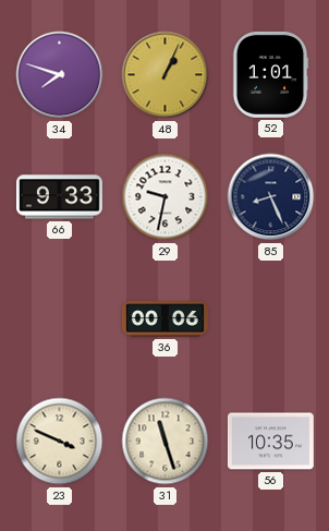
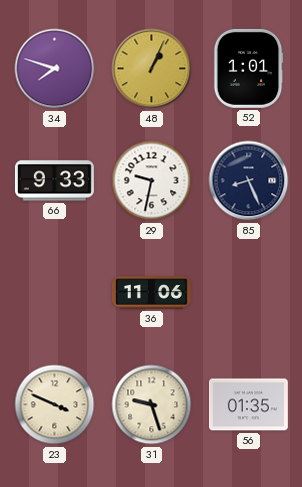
36: 00:06 -> 11:06
31: 11:27 -> 9:27
56: 10:35 -> 01:35
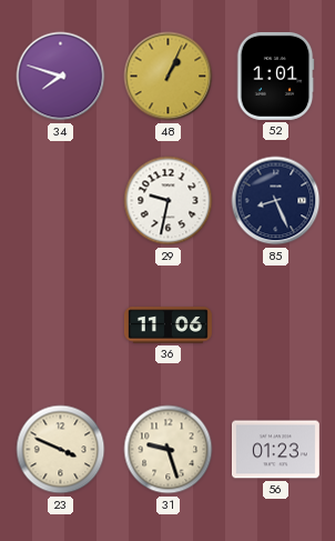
66: 9:33 -> none
56: 01:35 -> 01:23
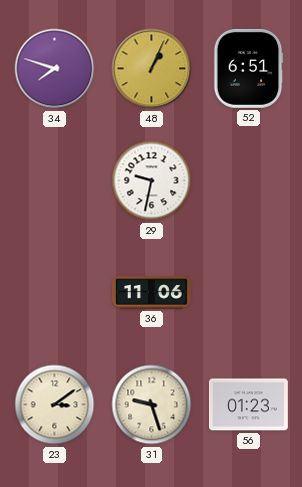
52: 1:01 -> 6:51
85: 8:26 -> none
23: 3:49 -> 3:09
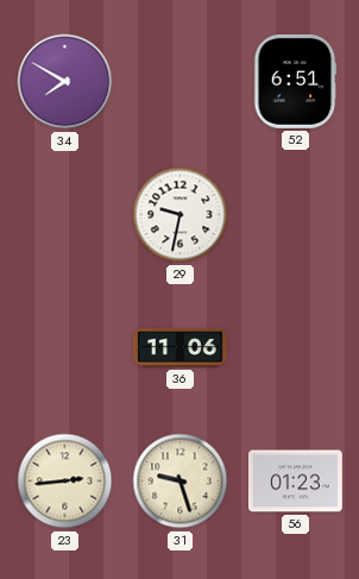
34: 7:48 -> 7:50
48: 1:04 -> none
23: 3:09 -> 2:44
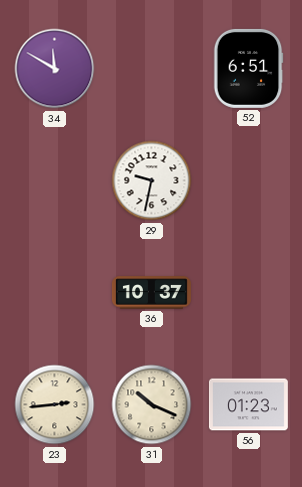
34: 7:50 -> 11:50
36: 11:06 -> 10:37
31: 9:27 -> 10:19
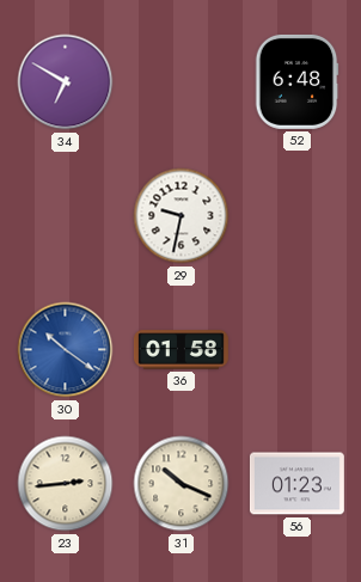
34: 11:50 -> 6:50
52: 6:51 -> 6:48
30: none -> 10:21
36: 10:37 -> 01:58
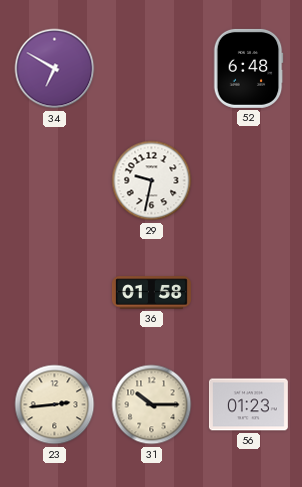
30: 10:21 -> none
31: 10:19 -> 10:15
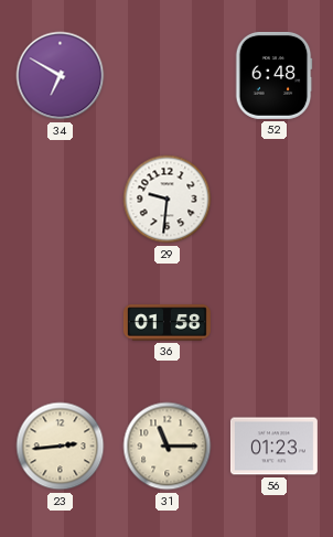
29: 9:32 -> 9:31
31: 10:15 -> 11:15
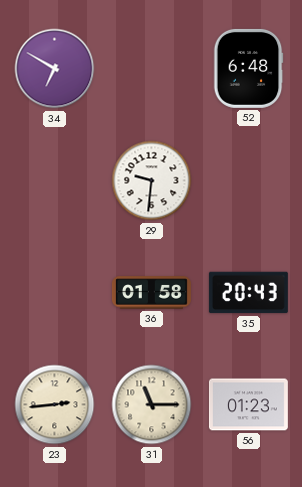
35: none -> 20:43
